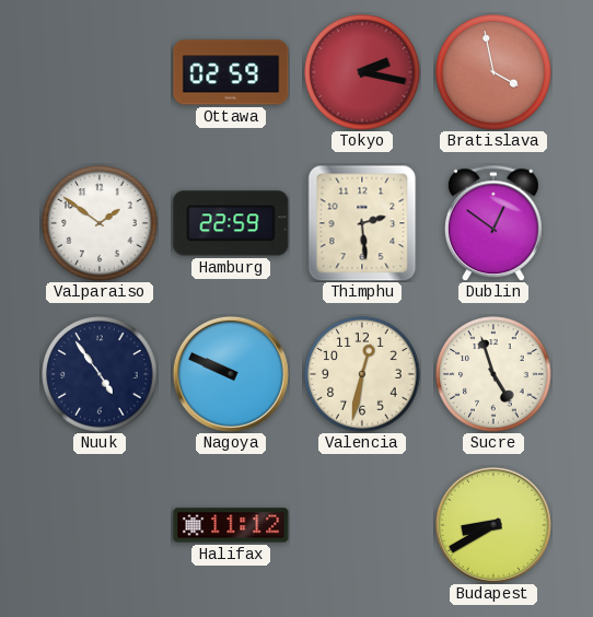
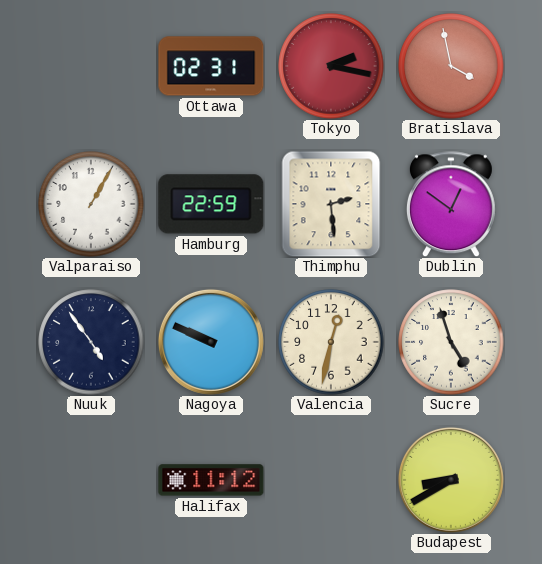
Ottawa: 02:59 -> 02:31
Valparaiso: 1:51 -> 1:05
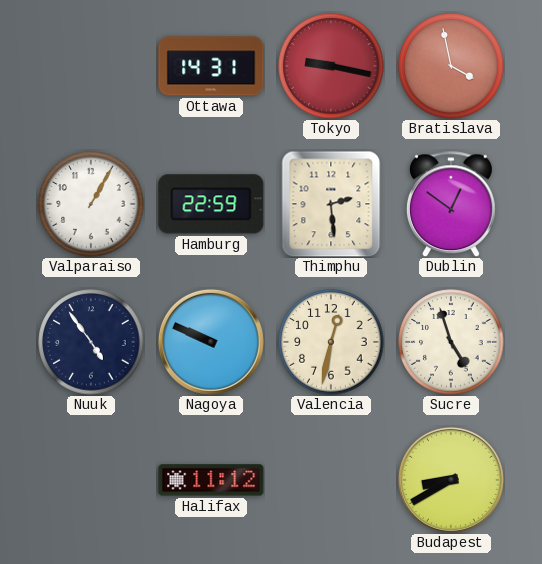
Ottawa: 02:31 -> 14:31
Tokyo: 2:17 -> 9:17
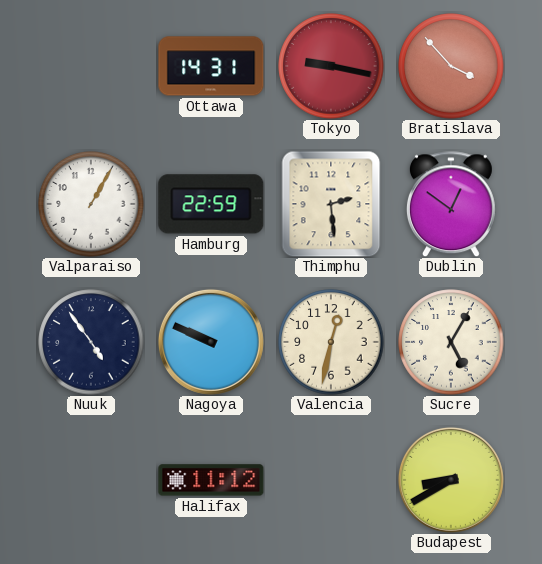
Bratislava: 3:58 -> 3:53
Sucre: 4:57 -> 5:05
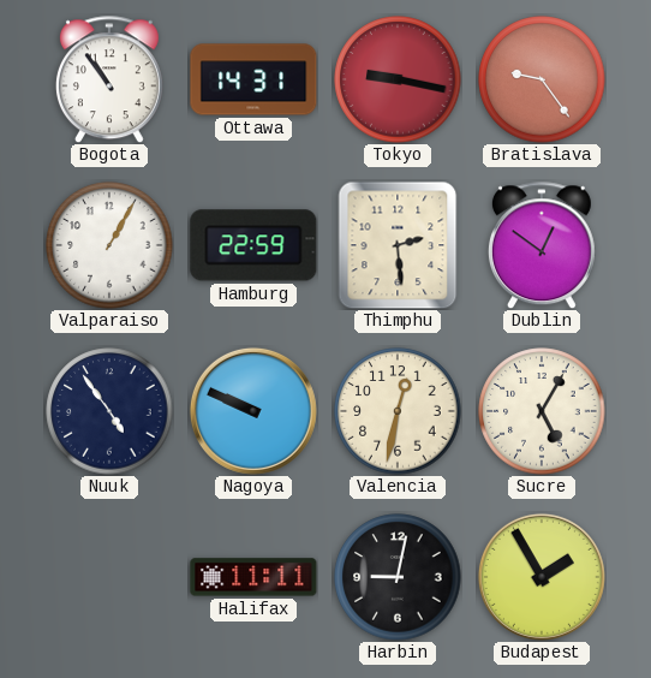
Bogota: none -> 10:54
Bratislava: 3:53 -> 9:24
Halifax: 11:12 -> 11:11
Harbin: none -> 9:02
Budapest: 8:40 -> 1:55
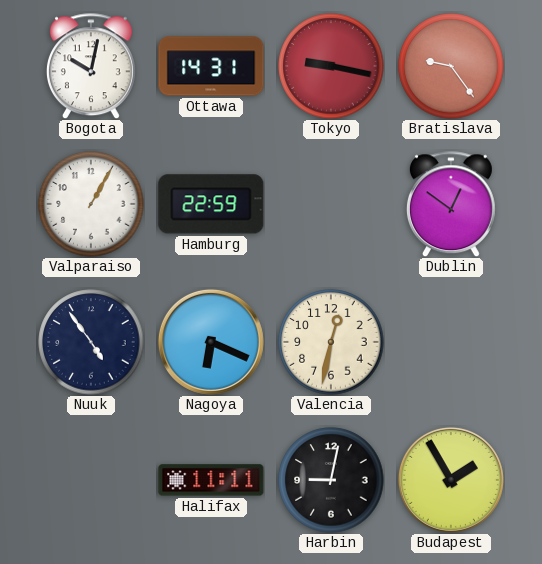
Bogota: 10:54 -> 10:02
Thimphu: 2:29 -> none
Nagoya: 9:49 -> 6:19
Sucre: 5:05 -> none
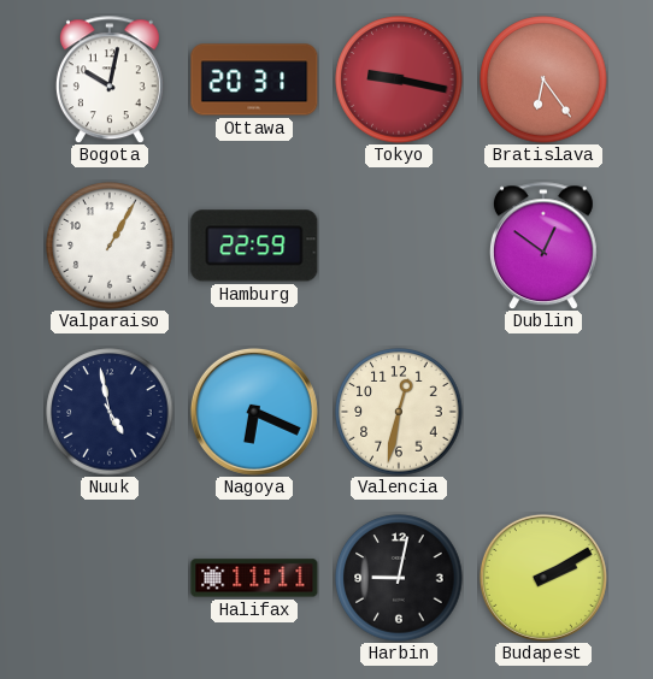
Ottawa: 14:31 -> 20:31
Bratislava: 9:24 -> 6:24
Nuuk: 4:54 -> 4:58
Budapest: 1:55 -> 2:10
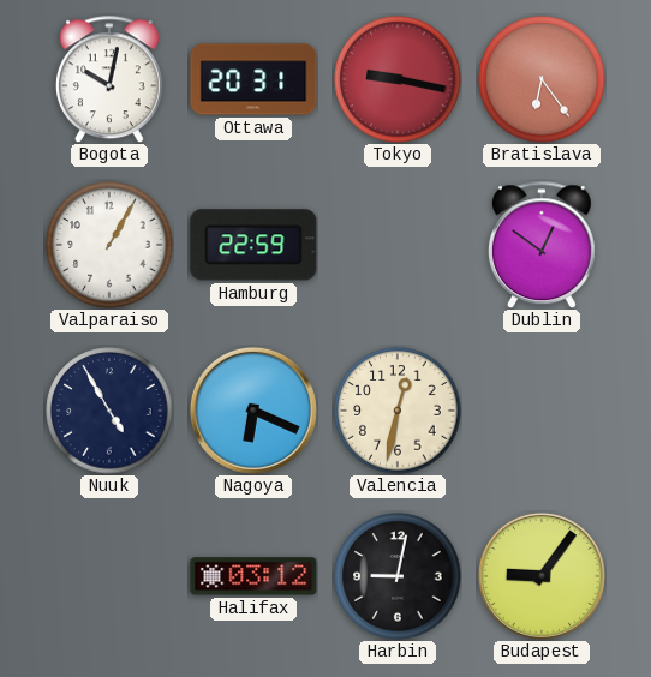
Nuuk: 4:58 -> 4:55
Halifax: 11:11 -> 03:12
Budapest: 2:10 -> 9:06
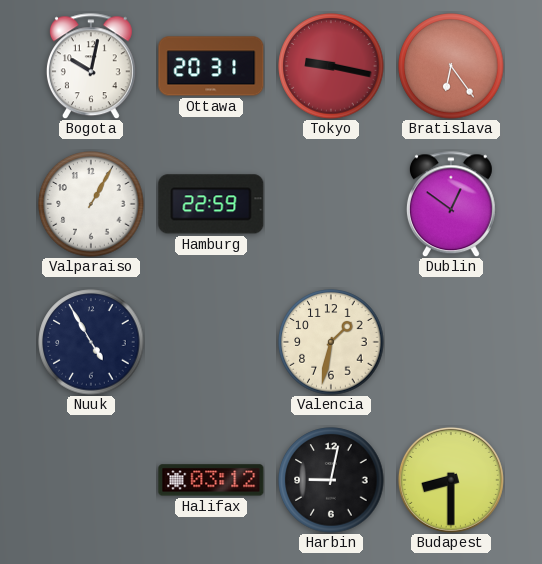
Nagoya: 6:19 -> none
Valencia: 12:32 -> 1:32
Budapest: 9:06 -> 8:30
